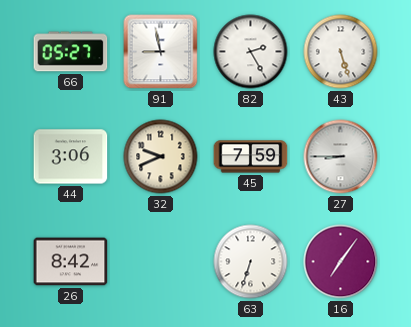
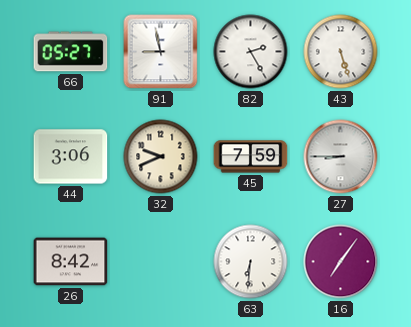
63: 6:33 -> 6:31
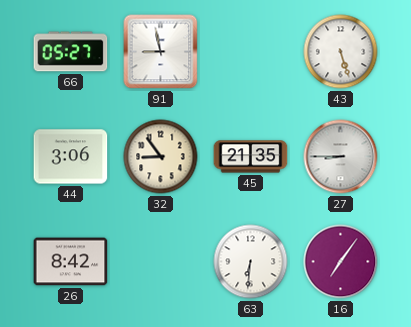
82: 2:25 -> none
32: 9:41 -> 8:54
45: 7:59 -> 21:35
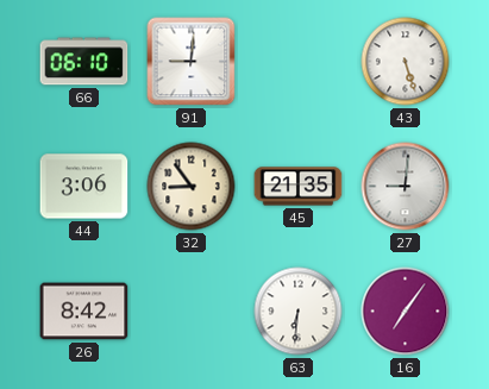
66: 05:27 -> 06:10
91: 8:58 -> 9:01
27: 8:45 -> 9:01
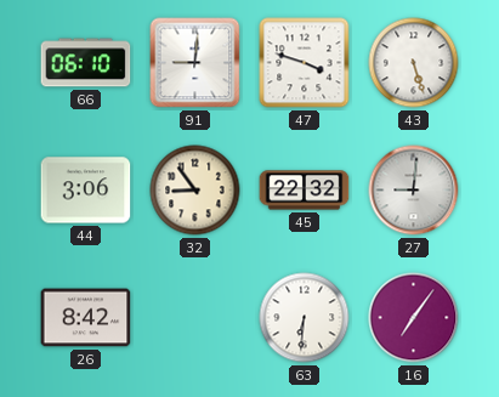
47: none -> 3:48
45: 21:35 -> 22:32
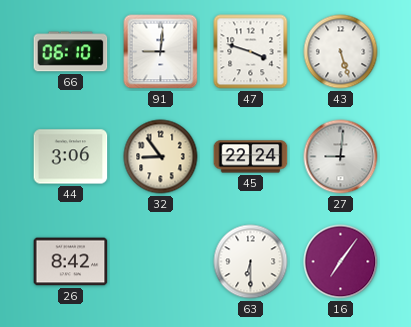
45: 22:32 -> 22:24
63: 6:31 -> 6:30
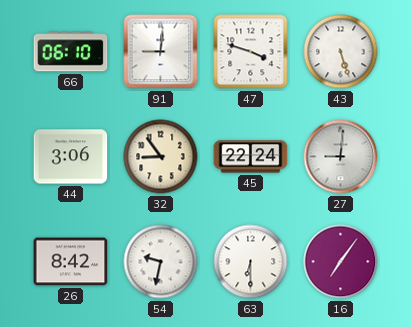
54: none -> 9:32
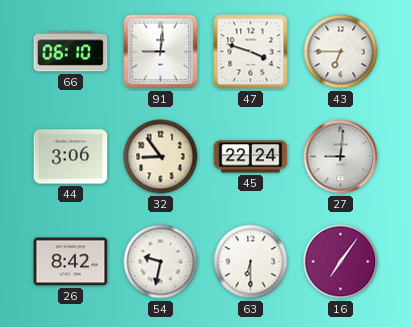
43: 5:27 -> 6:45
